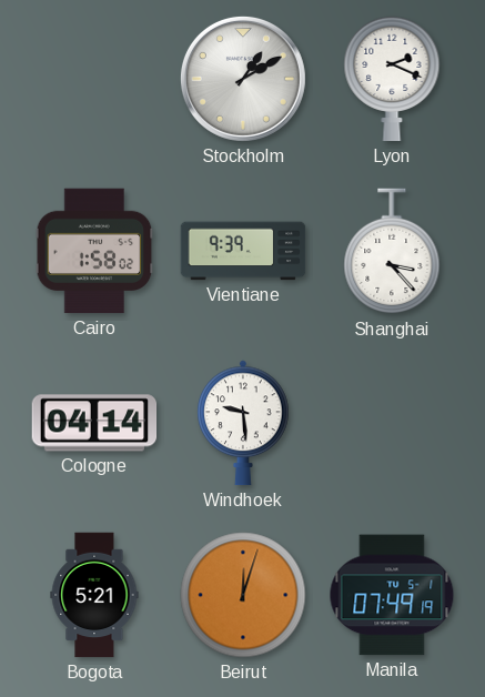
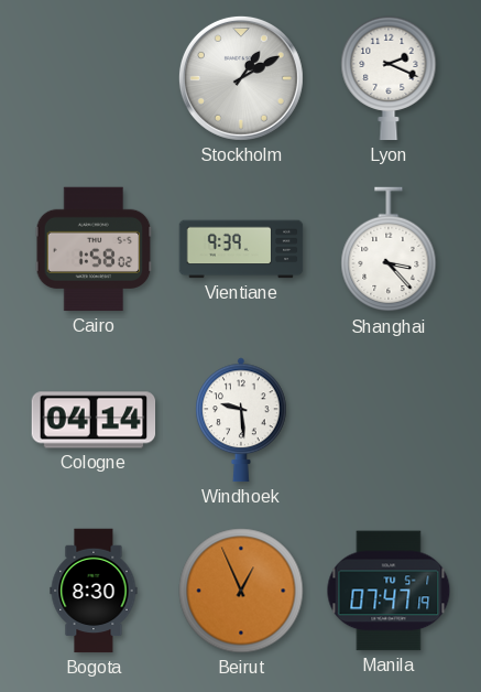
Bogota: 5:21 -> 8:30
Beirut: 12:03 -> 12:56
Manila: 07:49 -> 07:47
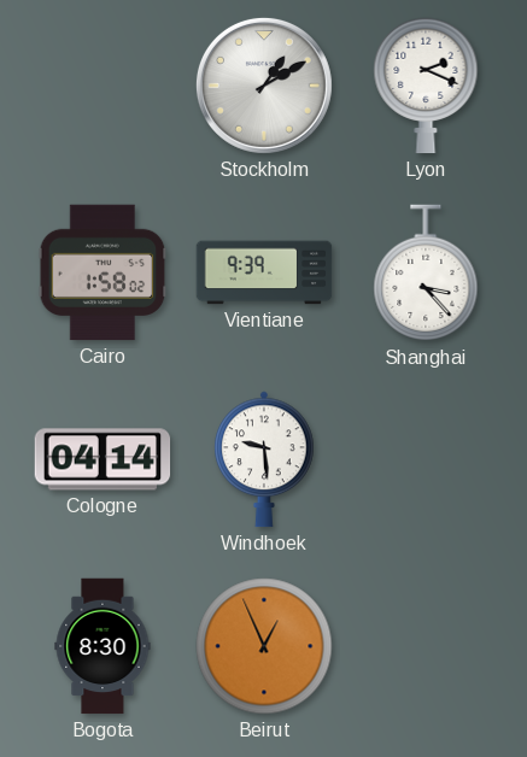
Manila: 07:47 -> none
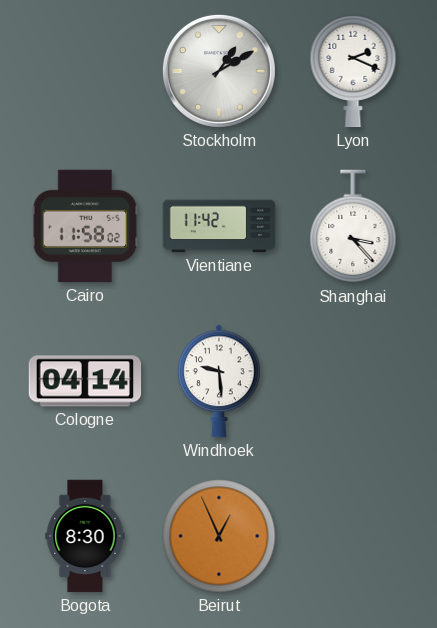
Cairo: 1:58 -> 11:58
Vientiane: 9:39 -> 11:42
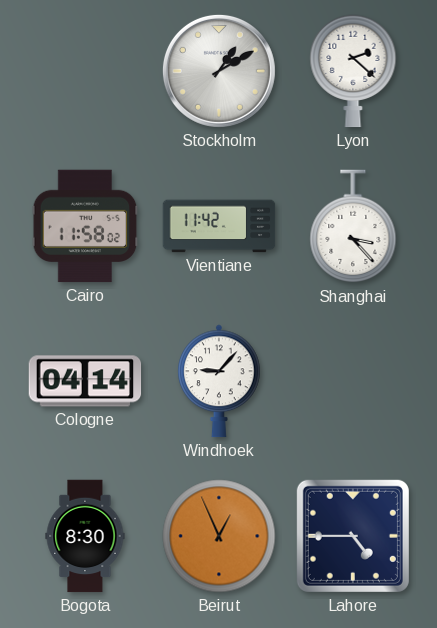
Lyon: 2:19 -> 2:22
Windhoek: 9:29 -> 9:07
Lahore: none -> 4:45
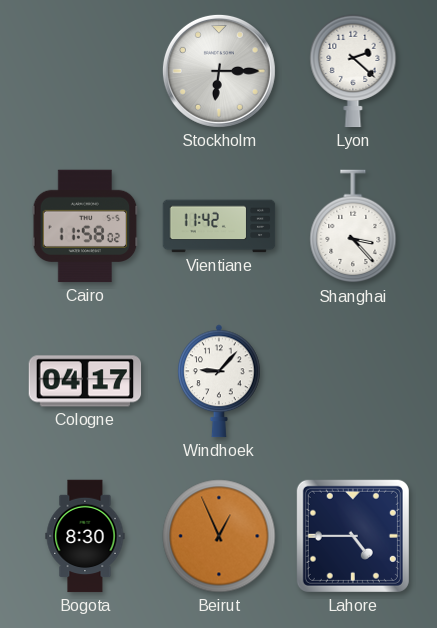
Stockholm: 1:10 -> 6:15
Cologne: 04:14 -> 04:17
